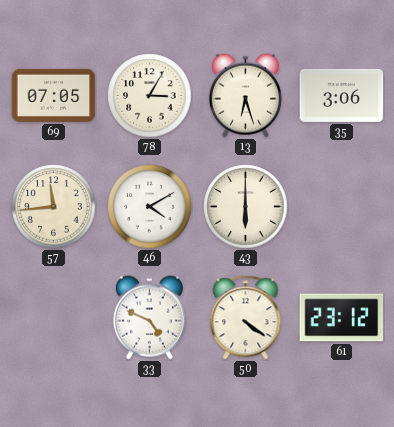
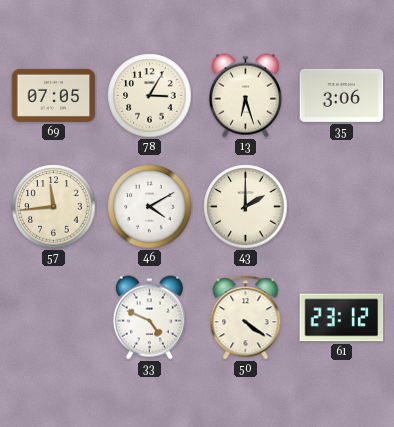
43: 6:00 -> 2:00
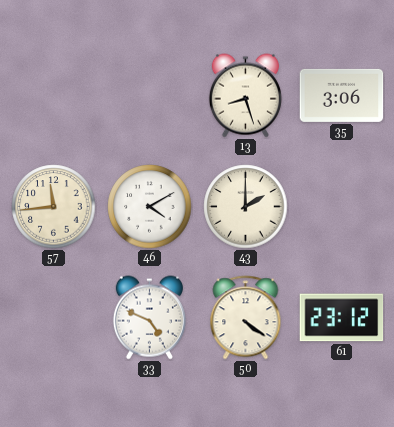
69: 07:05 -> none
78: 3:05 -> none
13: 6:27 -> 8:27
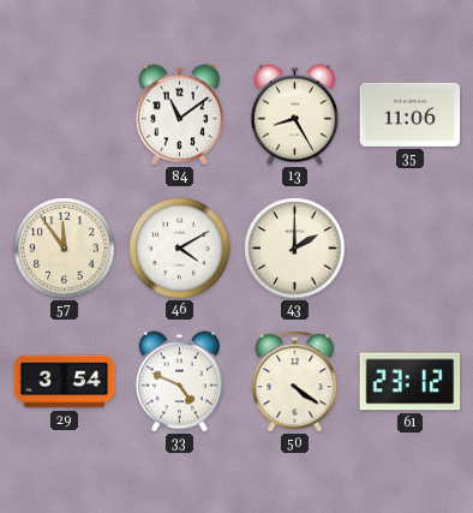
84: none -> 11:09
13: 8:27 -> 8:25
35: 3:06 -> 11:06
57: 11:44 -> 11:54
29: none -> 3:54
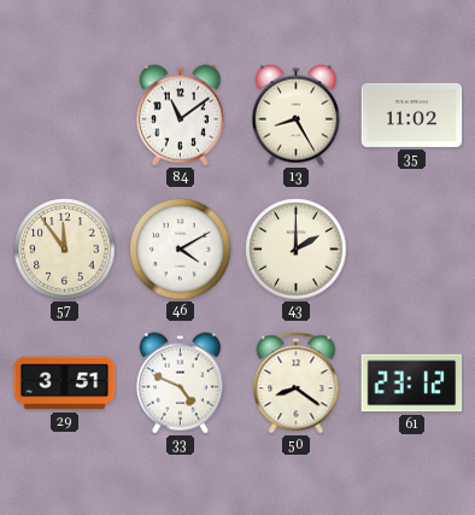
35: 11:06 -> 11:02
29: 3:54 -> 3:51
50: 4:21 -> 8:21
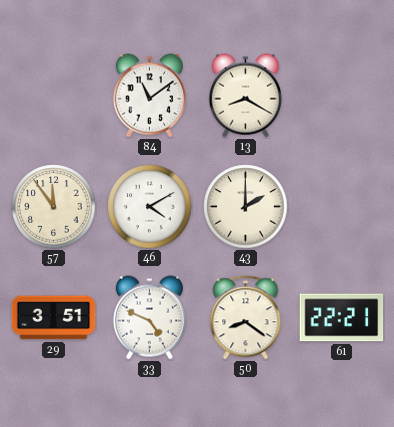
13: 8:25 -> 8:20
35: 11:02 -> none
61: 23:12 -> 22:21
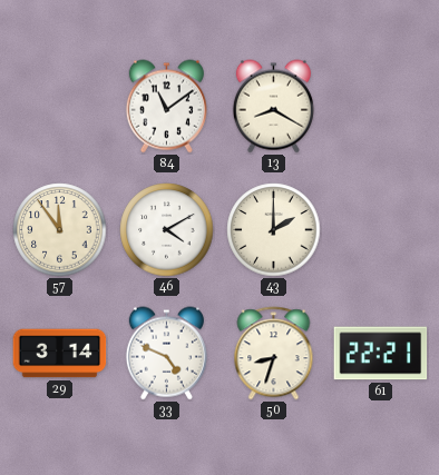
29: 3:51 -> 3:14
50: 8:21 -> 8:33
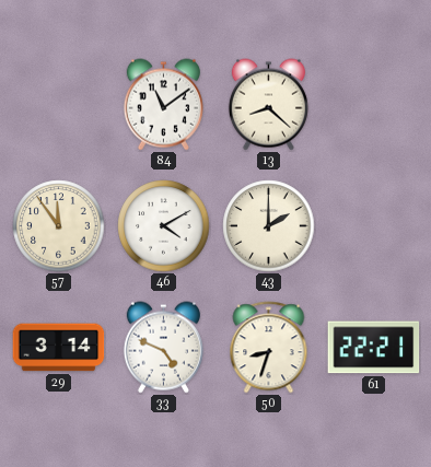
13: 8:20 -> 8:22
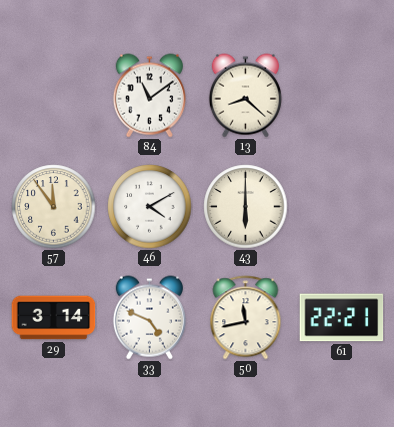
43: 2:00 -> 6:00
50: 8:33 -> 11:43
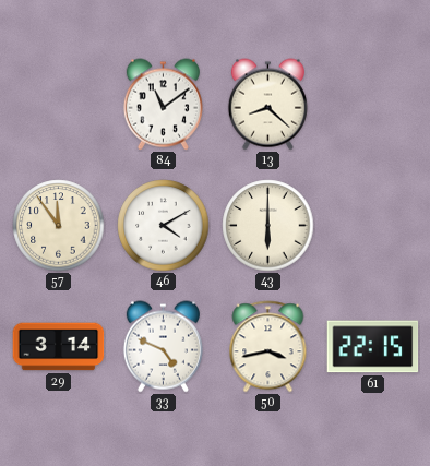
50: 11:43 -> 3:43
61: 22:21 -> 22:15
